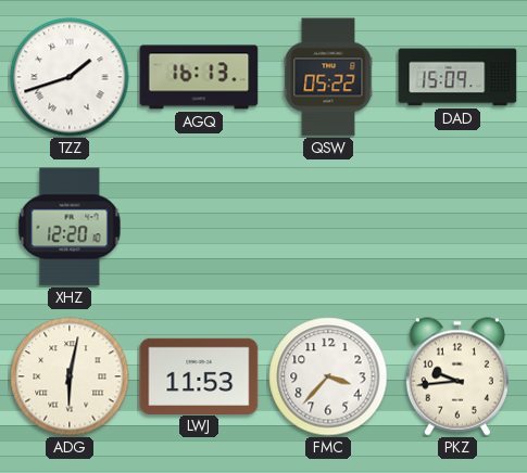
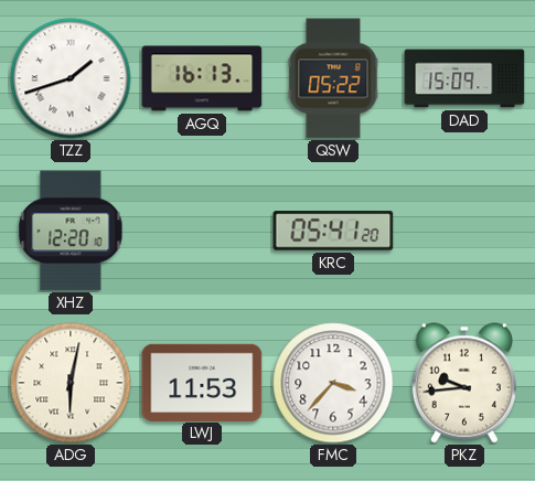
KRC: none -> 05:41
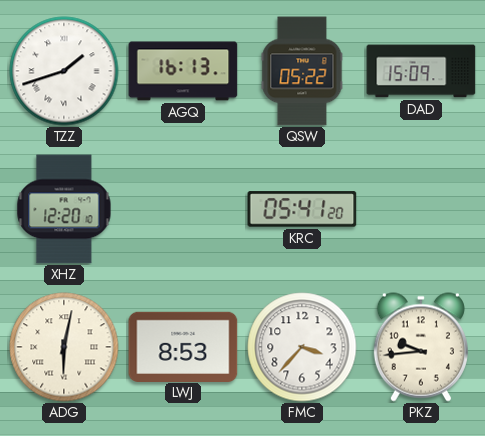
LWJ: 11:53 -> 8:53
